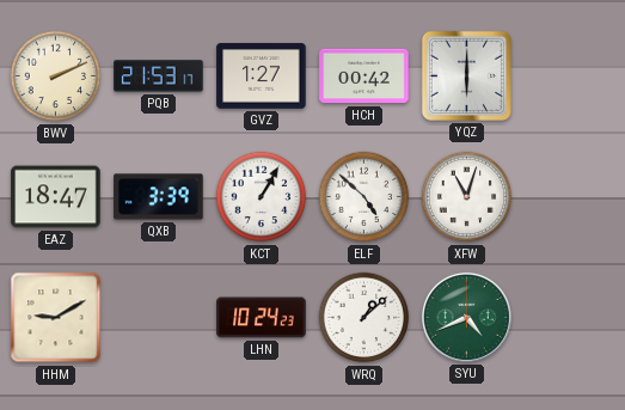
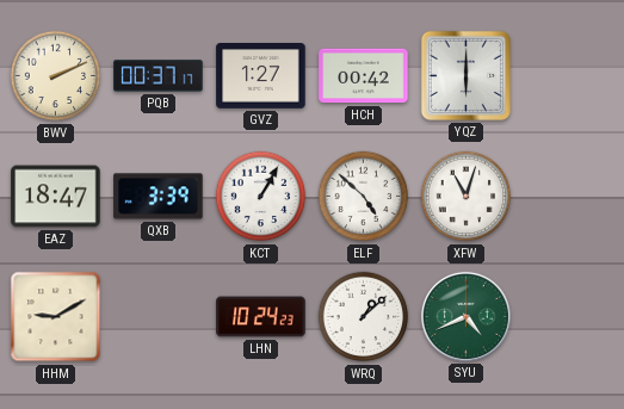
PQB: 21:53 -> 00:37
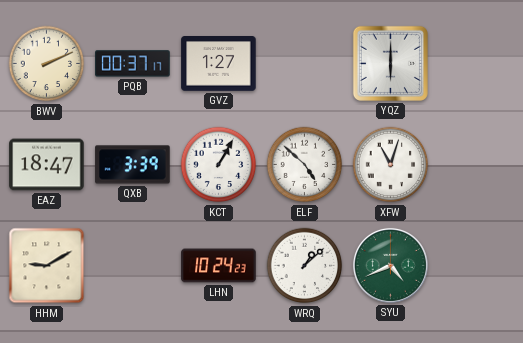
HCH: 00:42 -> none
